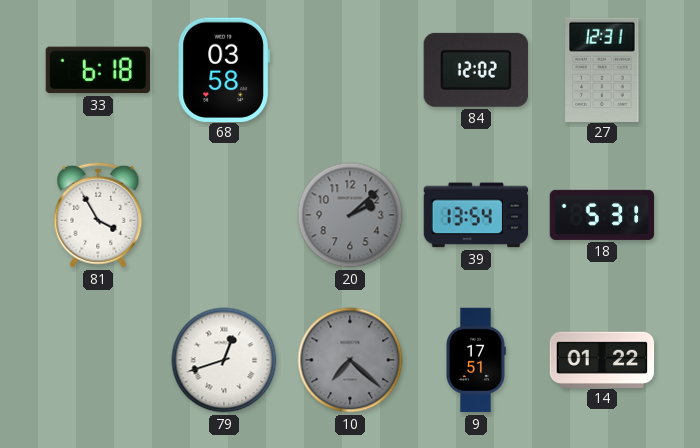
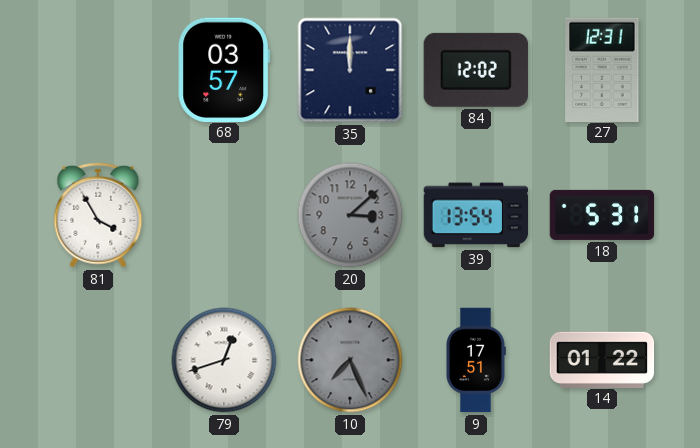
33: 6:18 -> none
68: 03:58 -> 03:57
35: none -> 12:00
20: 2:08 -> 3:08
10: 7:22 -> 7:26
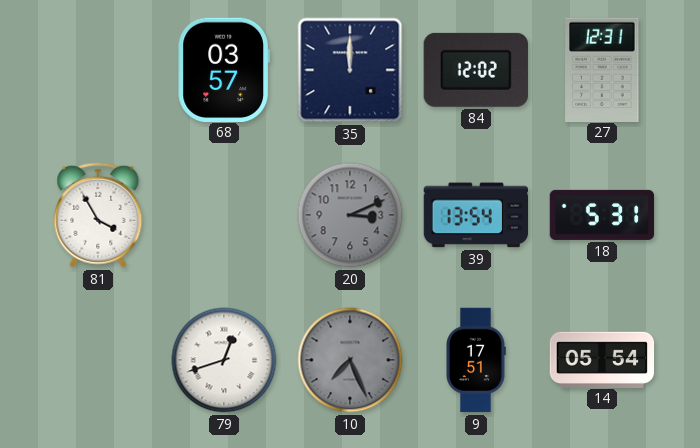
20: 3:08 -> 3:11
14: 01:22 -> 05:54
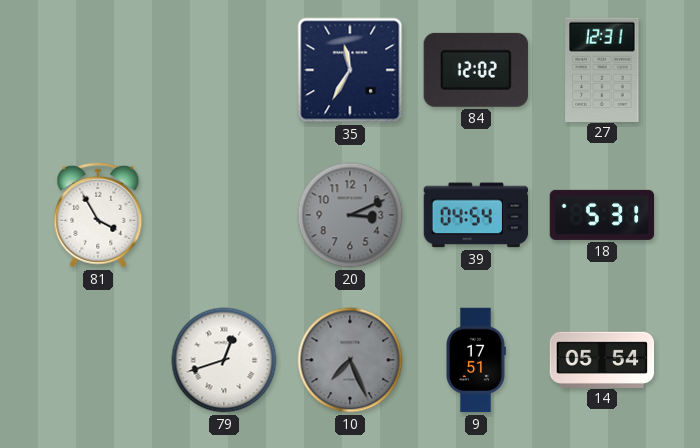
68: 03:57 -> none
35: 12:00 -> 11:35
39: 13:54 -> 04:54
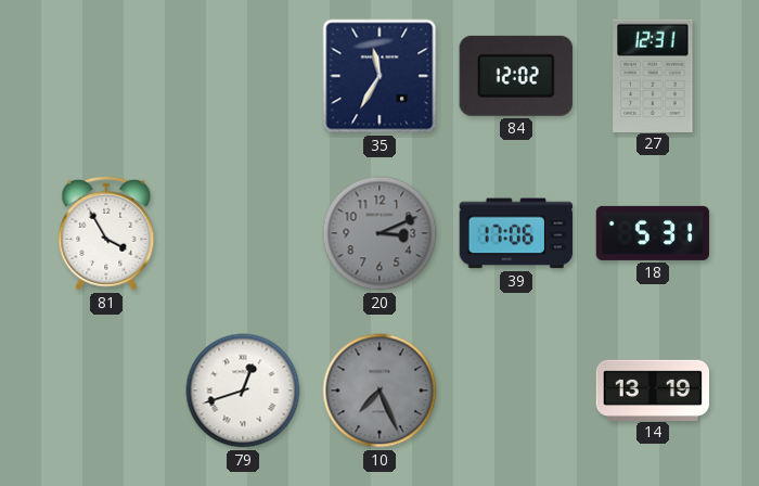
39: 04:54 -> 17:06
9: 17:51 -> none
14: 05:54 -> 13:19
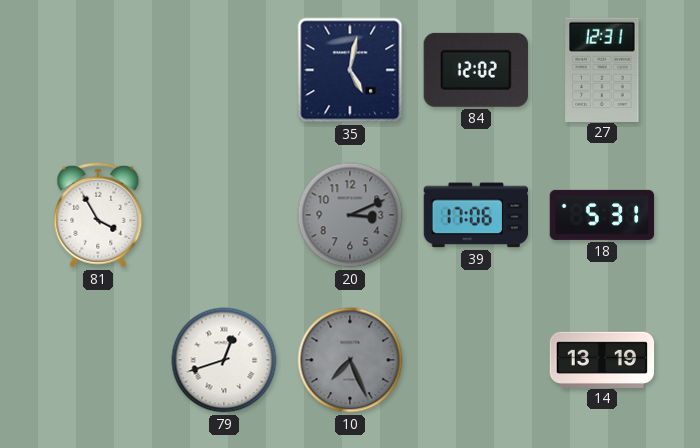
35: 11:35 -> 5:02
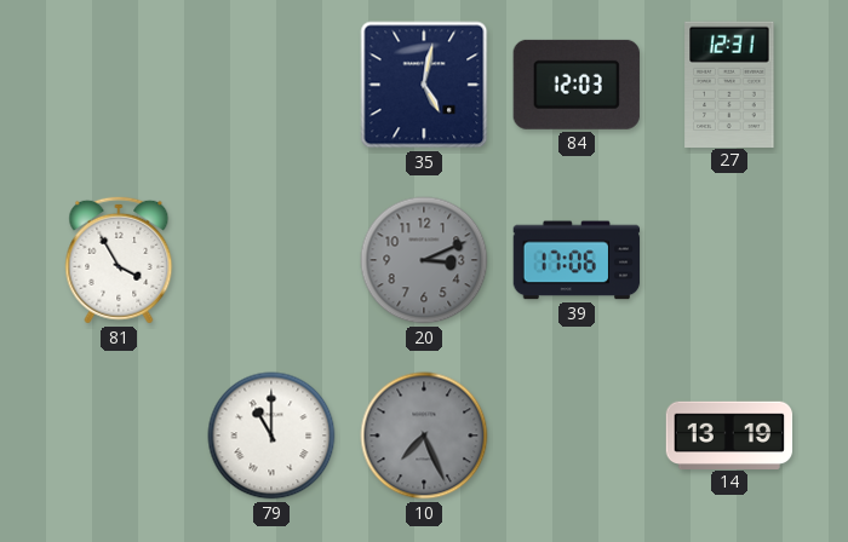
84: 12:02 -> 12:03
18: 5:31 -> none
79: 12:42 -> 11:00
